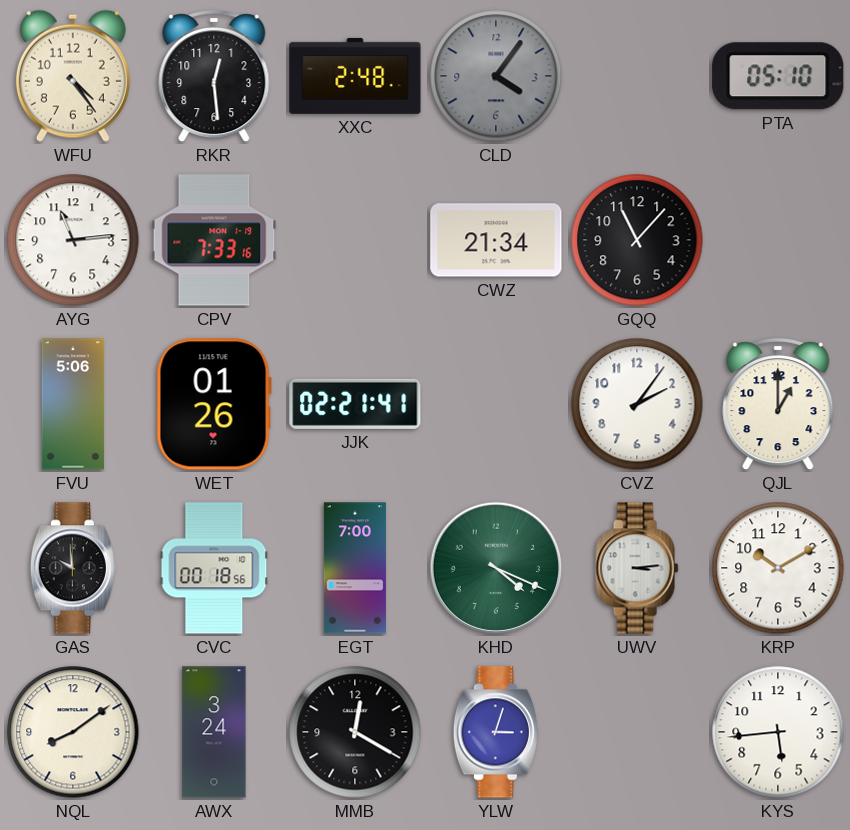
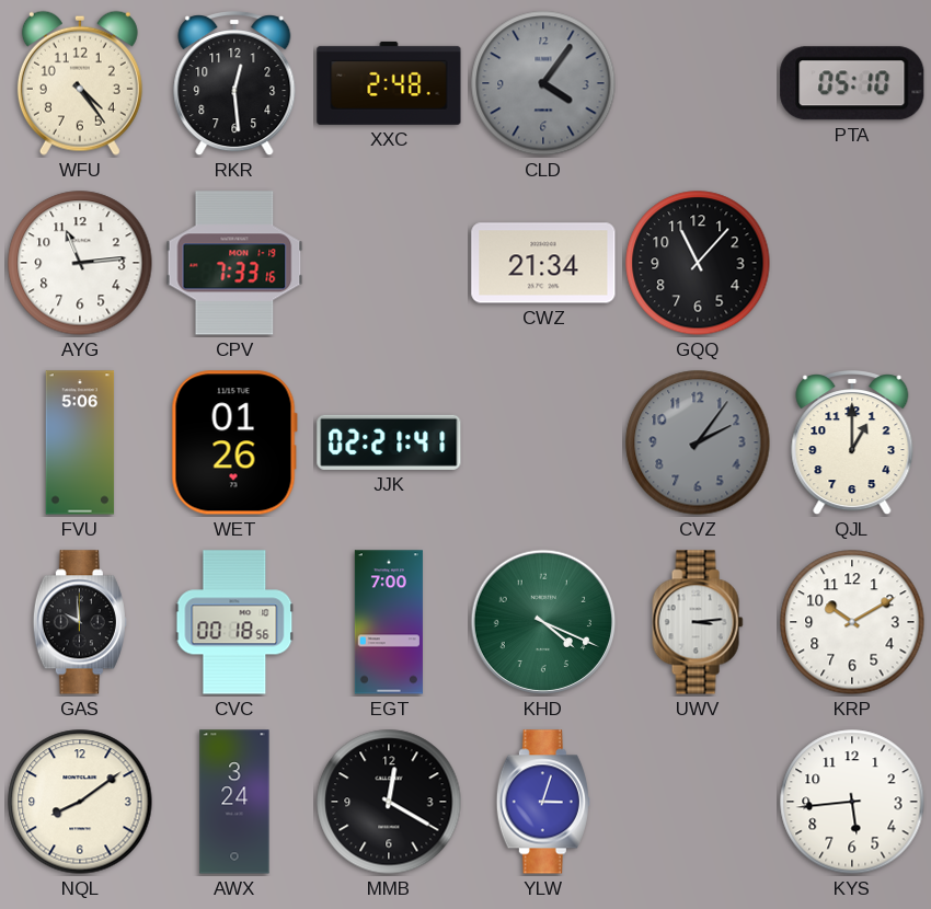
CVZ dial: white -> grey
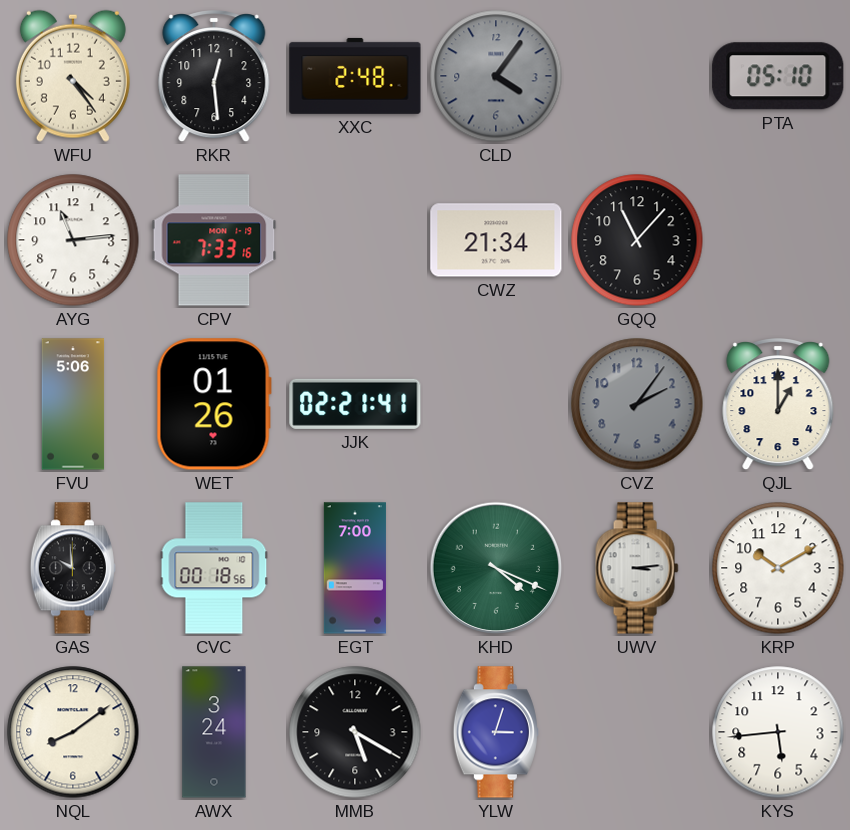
MMB: 12:20 -> 5:20
